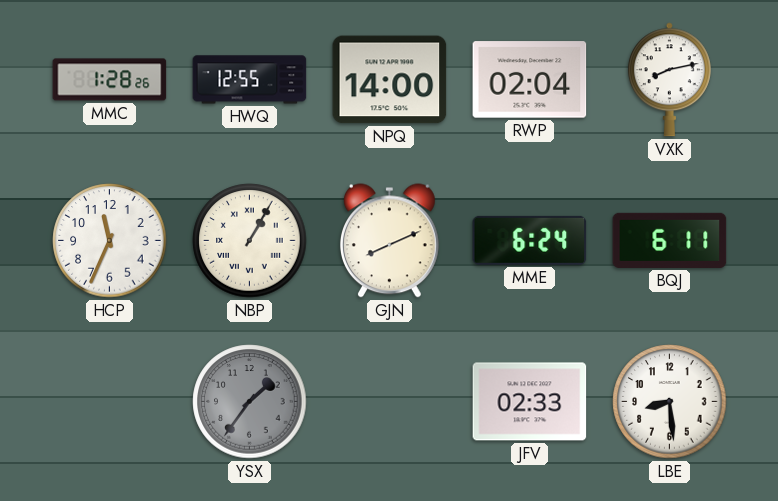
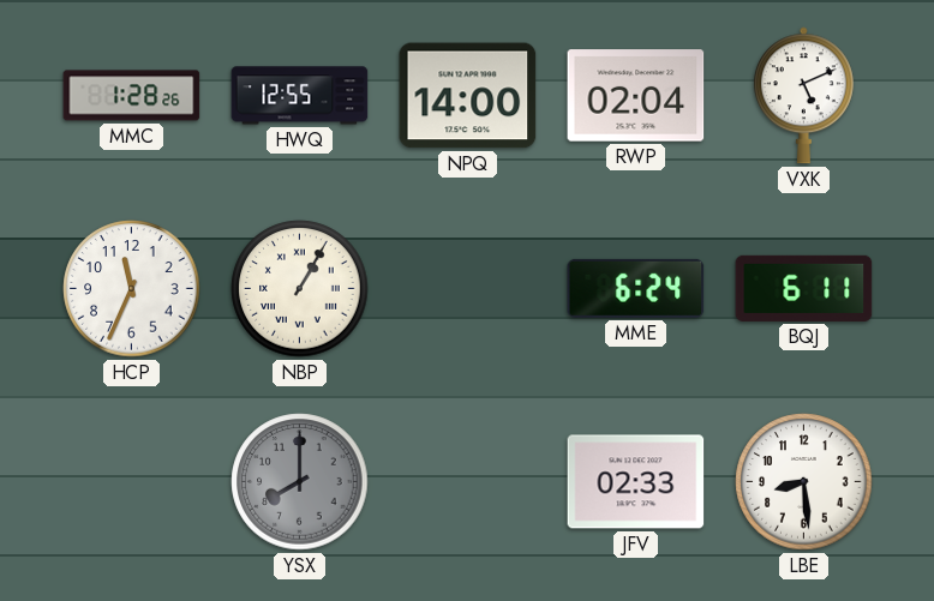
VXK: 8:13 -> 5:11
GJN: 8:11 -> none
YSX: 1:36 -> 8:00
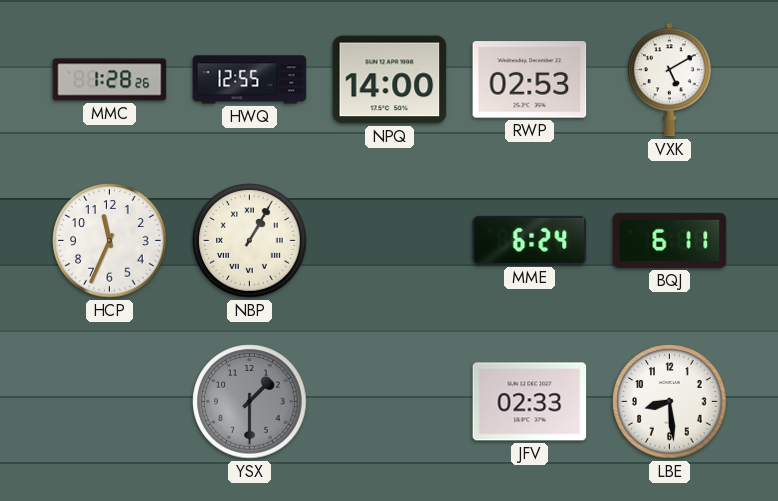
RWP: 02:04 -> 02:53
VXK: 5:11 -> 5:10
YSX: 8:00 -> 1:30
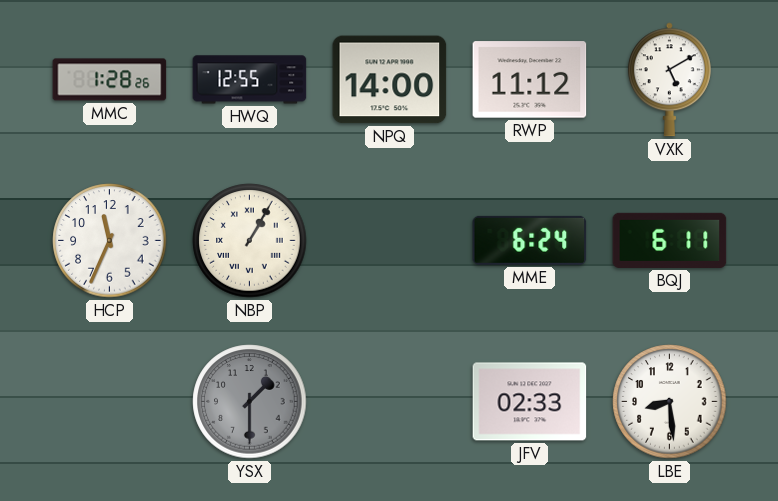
RWP: 02:53 -> 11:12
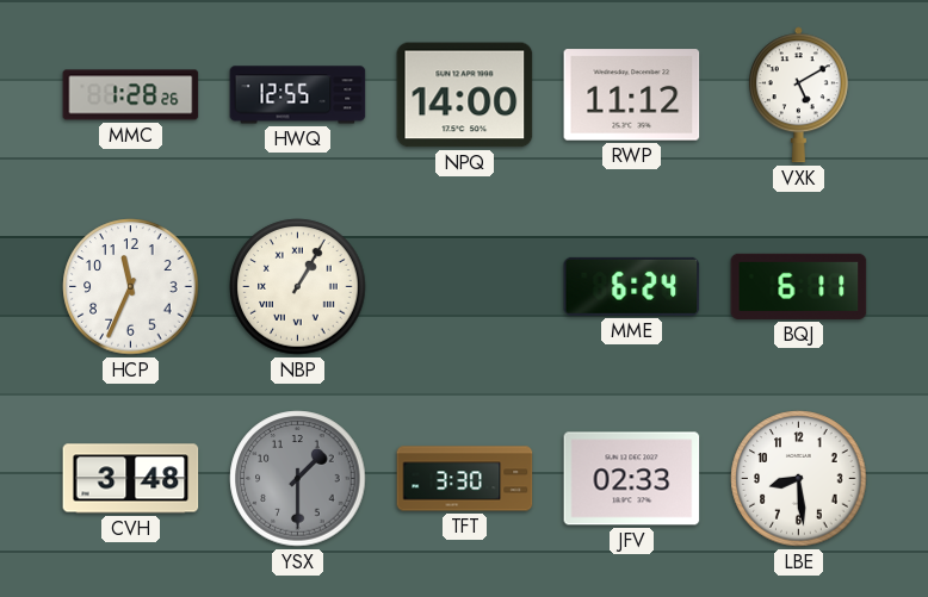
CVH: none -> 3:48
TFT: none -> 3:30
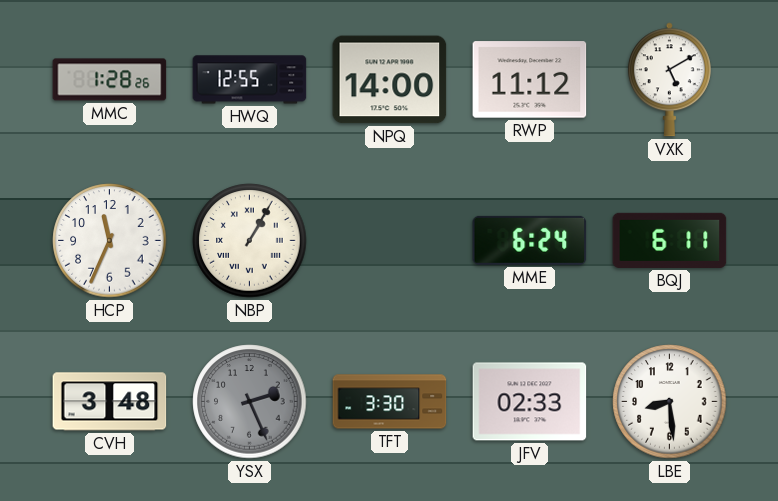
YSX: 1:30 -> 2:26
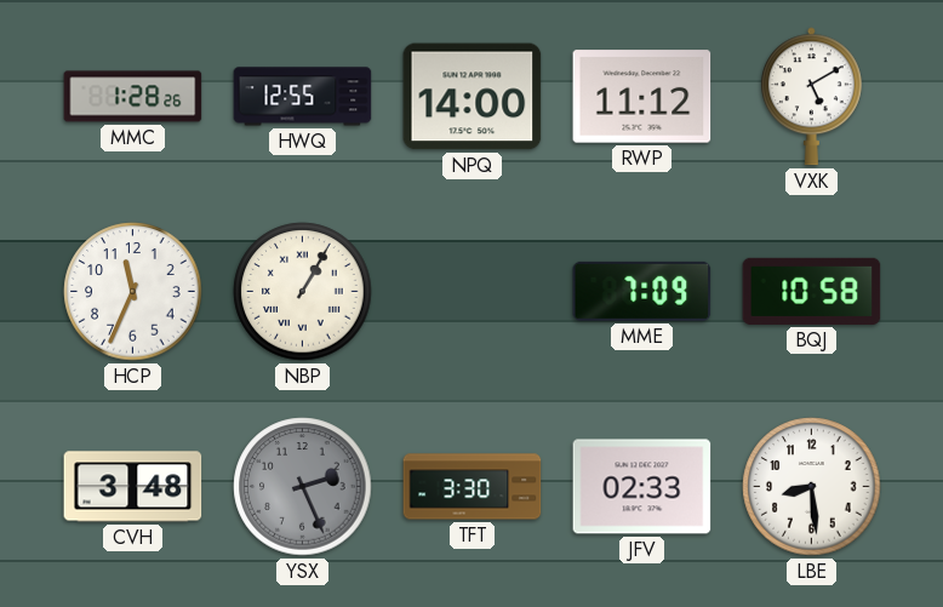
MME: 6:24 -> 7:09
BQJ: 6:11 -> 10:58
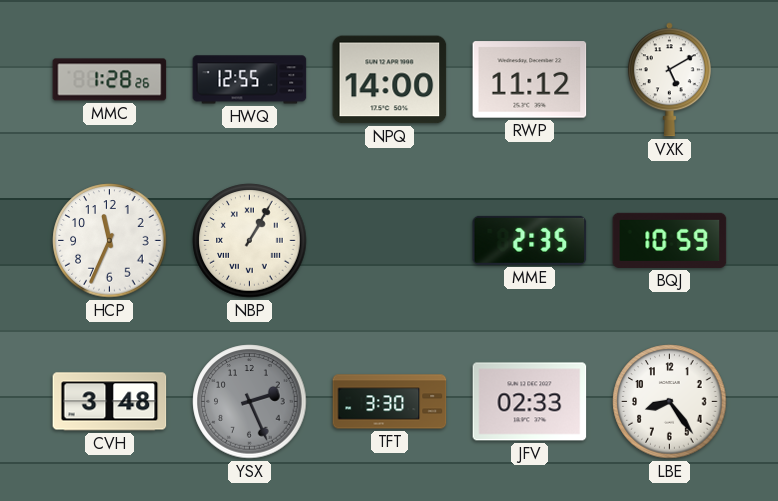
MME: 7:09 -> 2:35
BQJ: 10:58 -> 10:59
LBE: 8:29 -> 8:24
